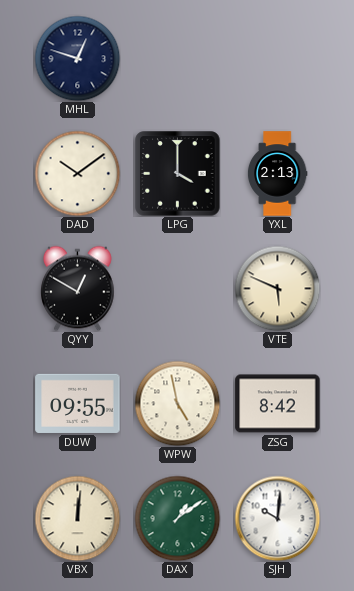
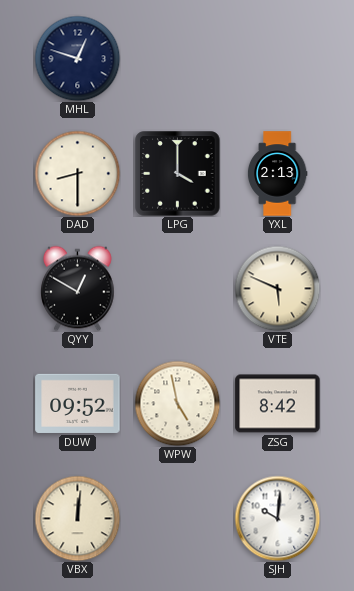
DAD: 10:09 -> 8:30
DUW: 09:55 -> 09:52
DAX: 1:09 -> none
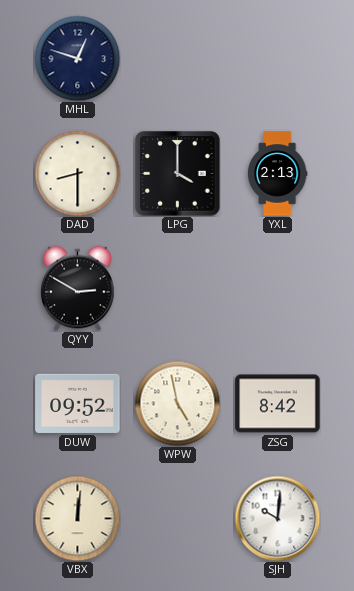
QYY: 12:50 -> 2:50
VTE: 5:49 -> none
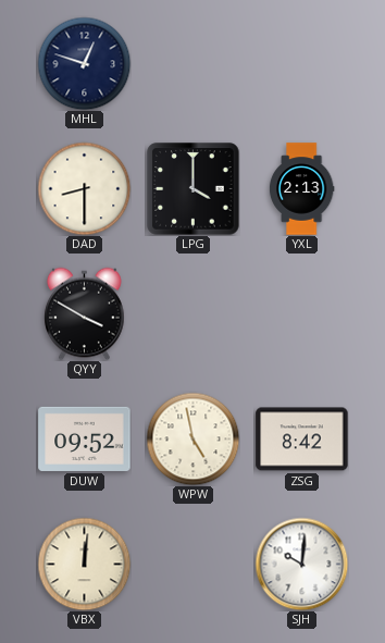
QYY: 2:50 -> 3:50
